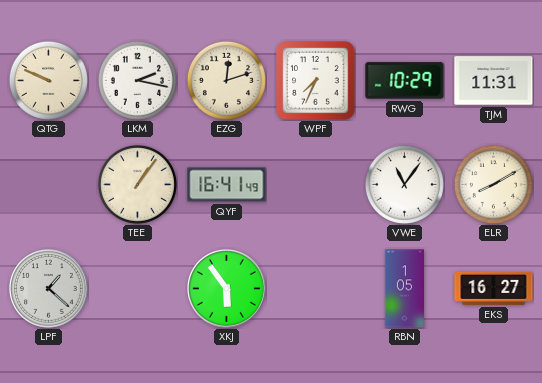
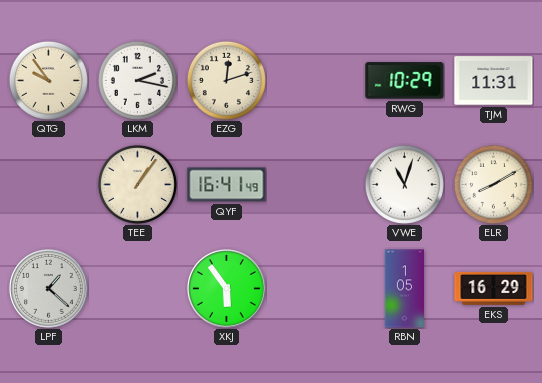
QTG: 9:49 -> 9:54
WPF: 7:34 -> none
VWE: 11:06 -> 11:03
EKS: 16:27 -> 16:29
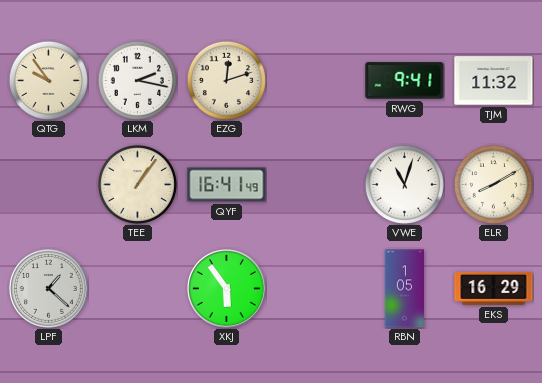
RWG: 10:29 -> 9:41
TJM: 11:31 -> 11:32
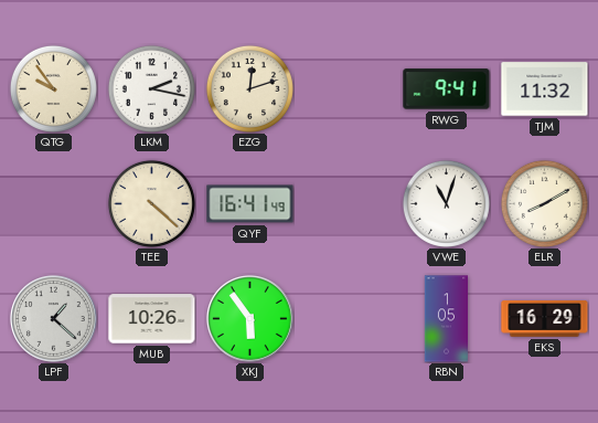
TEE: 1:06 -> 4:22
MUB: none -> 10:26
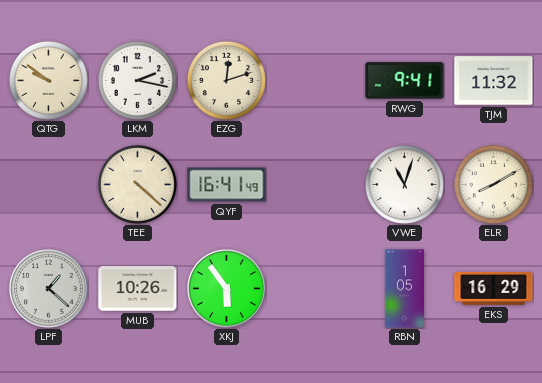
QTG: 9:54 -> 9:51
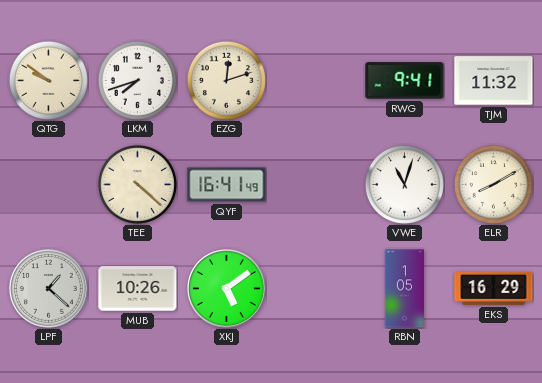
LKM: 2:17 -> 7:42
XKJ: 5:54 -> 5:09
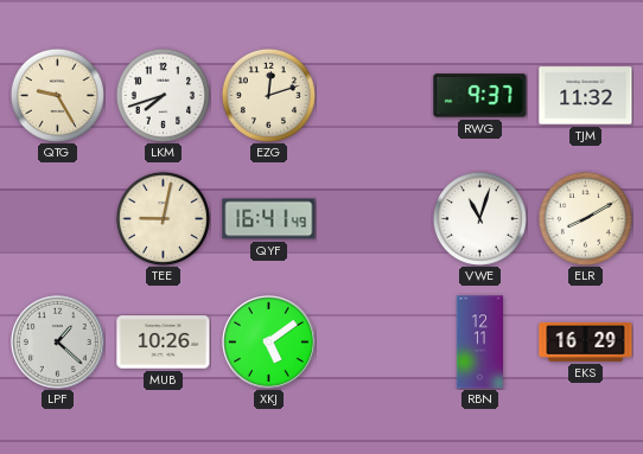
QTG: 9:51 -> 9:25
RWG: 9:41 -> 9:37
TEE: 4:22 -> 9:02
RBN: 1:05 -> 12:11
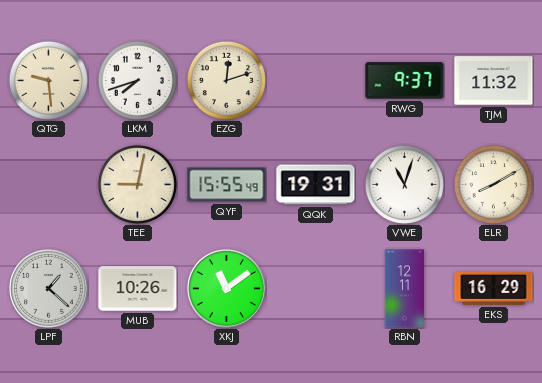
QTG: 9:25 -> 9:29
QYF: 16:41 -> 15:55
QQK: none -> 19:31
XKJ: 5:09 -> 11:09
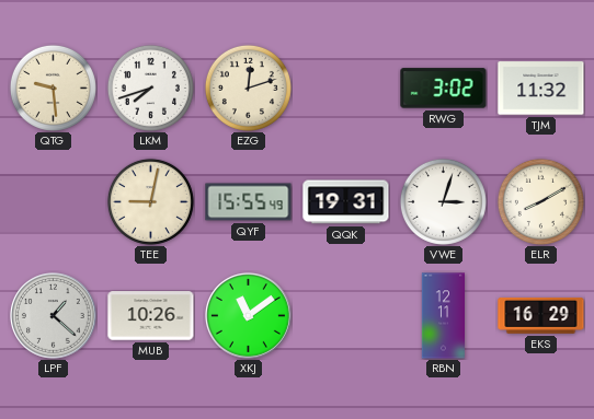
RWG: 9:37 -> 3:02
VWE: 11:03 -> 3:03
